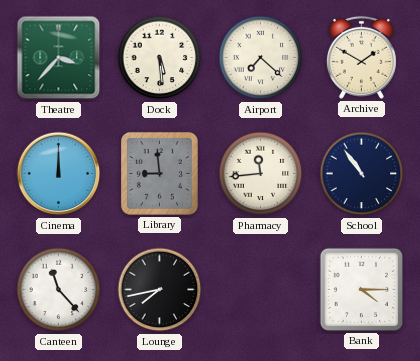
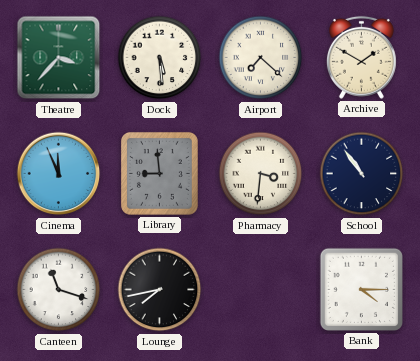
Cinema: 12:00 -> 11:56
Pharmacy: 11:44 -> 3:31
Canteen: 11:23 -> 11:18
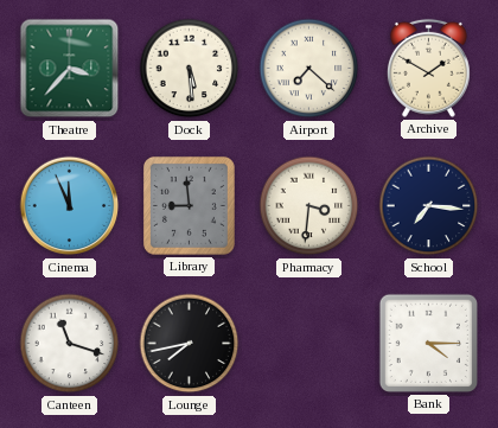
School: 10:54 -> 7:16
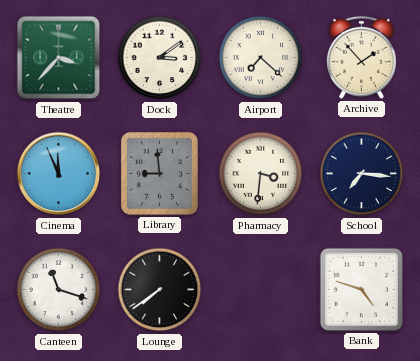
Dock: 5:29 -> 3:09
Archive: 1:50 -> 1:53
Lounge: 7:43 -> 7:39
Bank: 4:15 -> 4:48
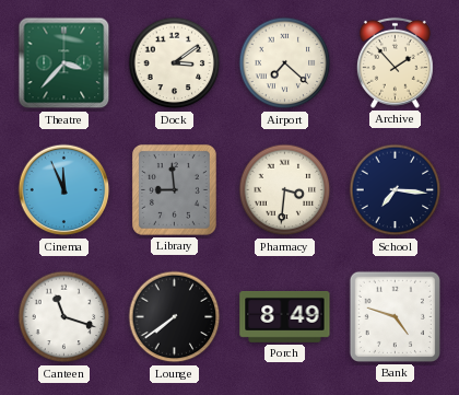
Porch: none -> 8:49
